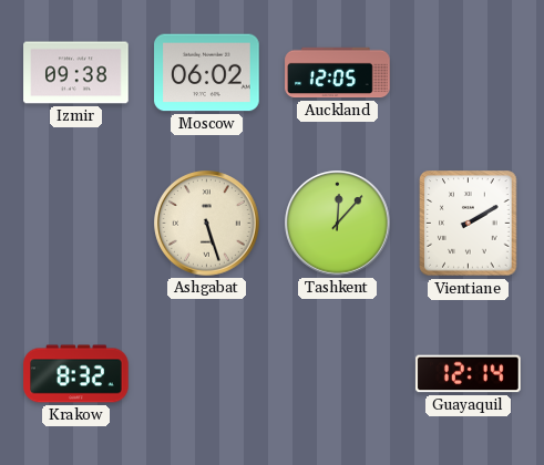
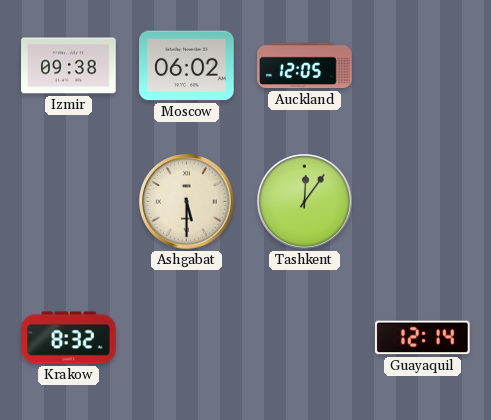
Ashgabat: 5:27 -> 5:30
Tashkent: 12:07 -> 12:06
Vientiane: 2:10 -> none
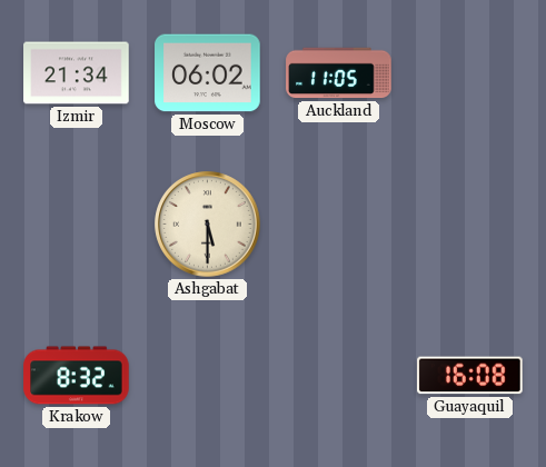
Izmir: 09:38 -> 21:34
Auckland: 12:05 -> 11:05
Tashkent: 12:06 -> none
Guayaquil: 12:14 -> 16:08
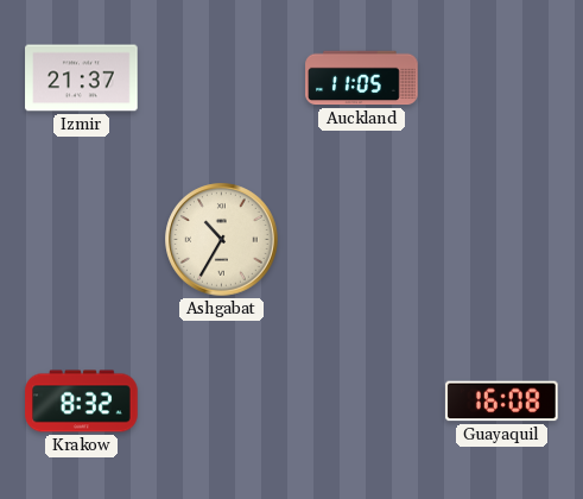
Izmir: 21:34 -> 21:37
Moscow: 06:02 -> none
Ashgabat: 5:30 -> 10:35
